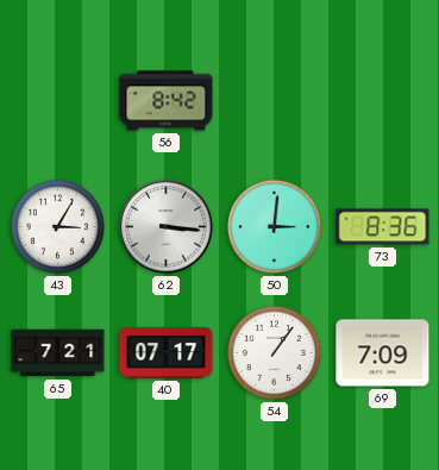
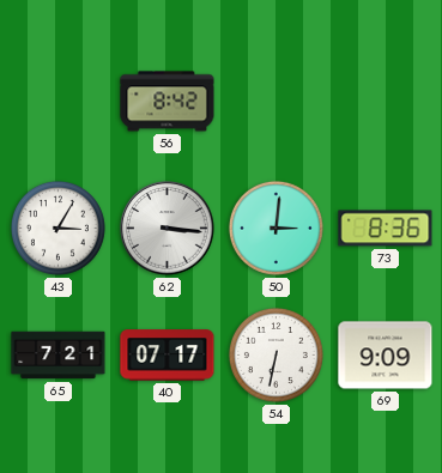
54: 1:06 -> 6:32
69: 7:09 -> 9:09
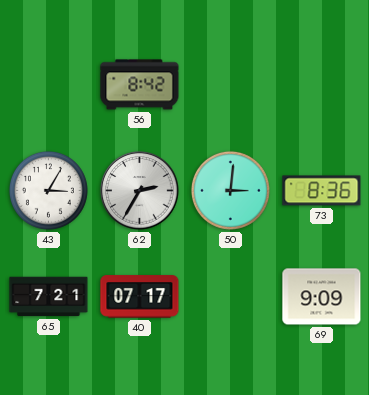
62: 3:16 -> 2:35
54: 6:32 -> none
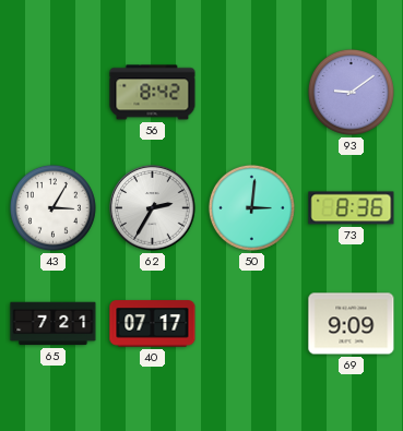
93: none -> 9:09
